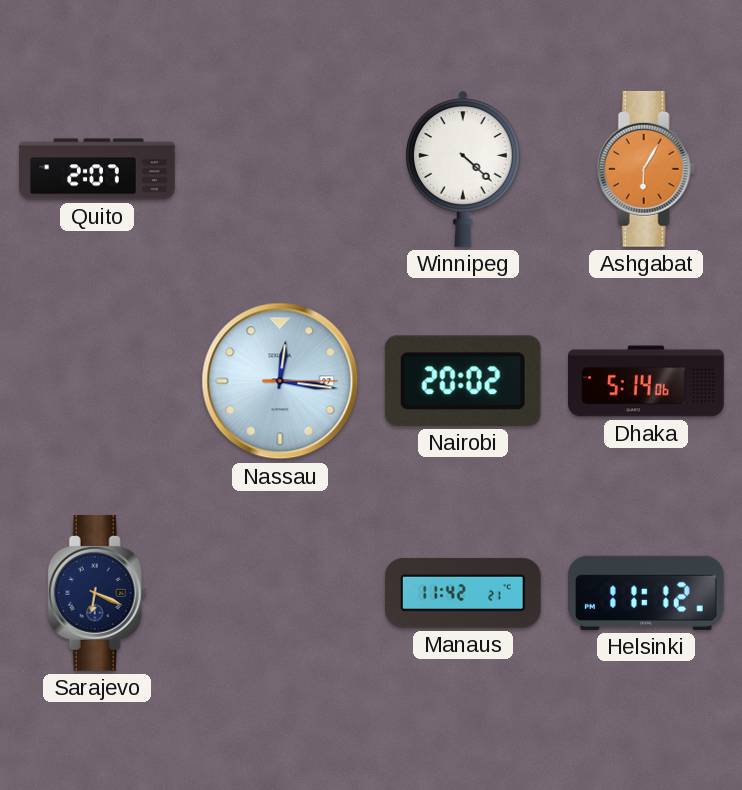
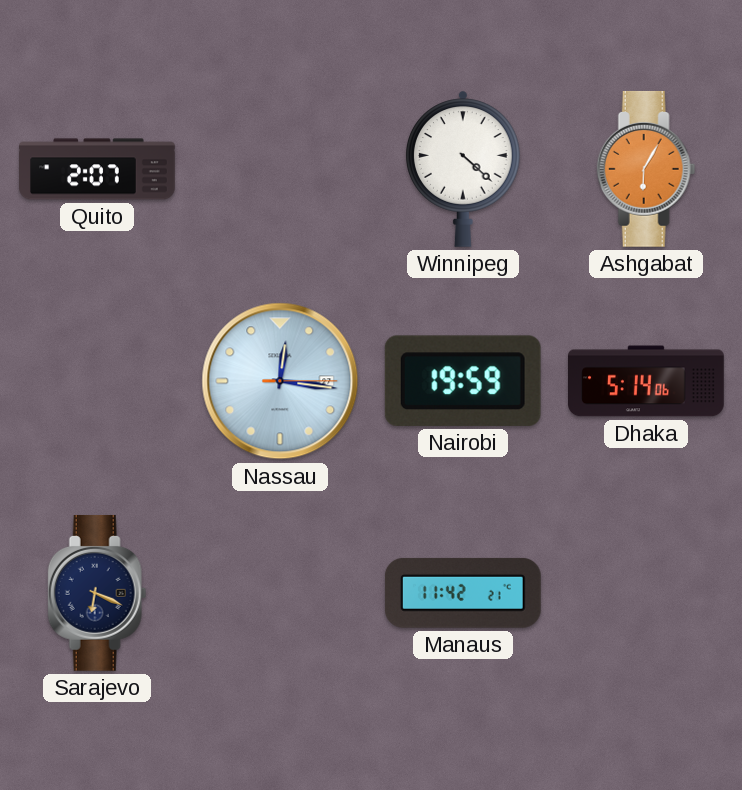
Nairobi: 20:02 -> 19:59
Helsinki: 11:12 -> none
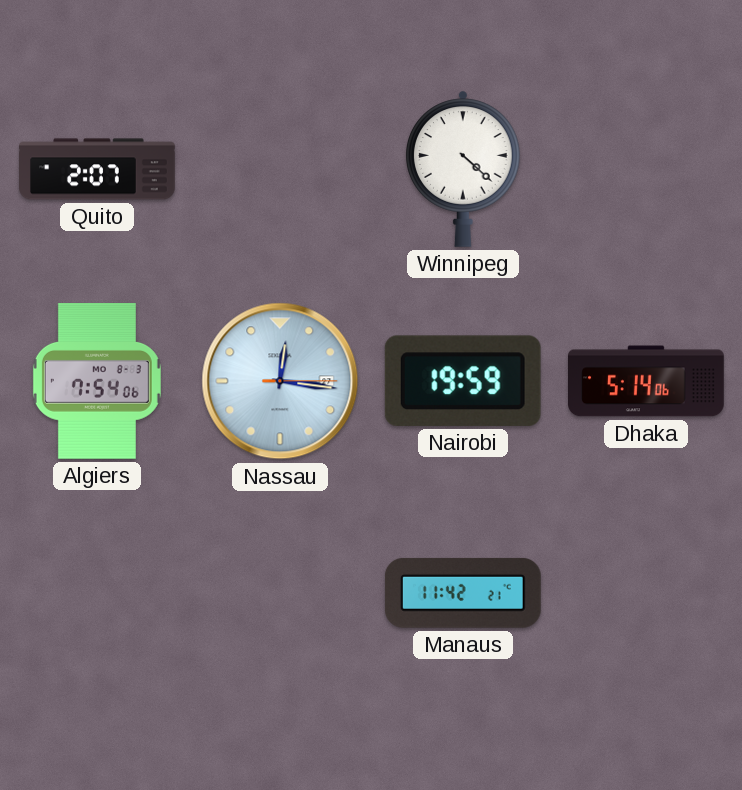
Ashgabat: 6:05 -> none
Algiers: none -> 7:54
Sarajevo: 6:19 -> none
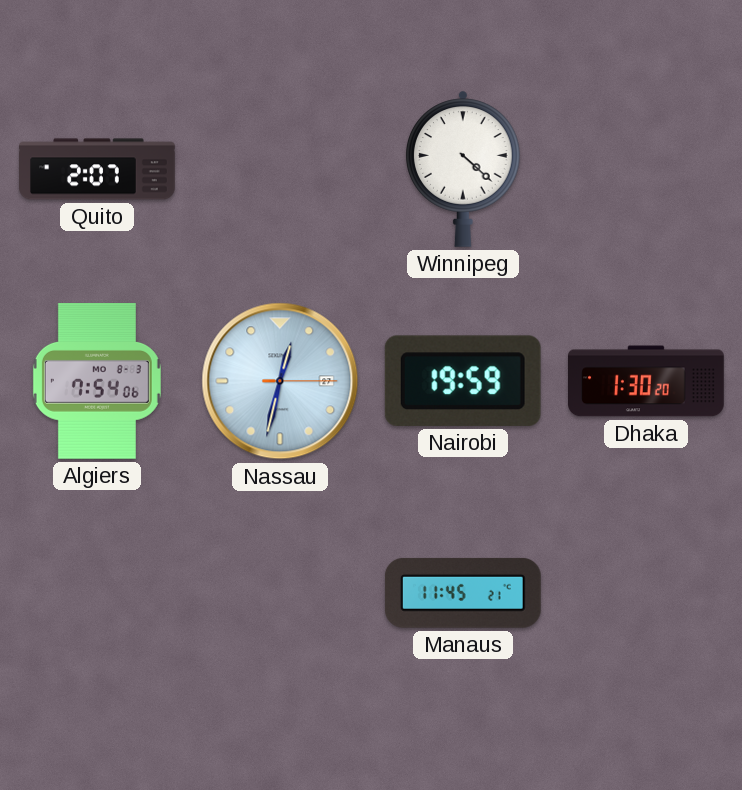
Nassau: 12:16 -> 12:32
Dhaka: 5:14 -> 1:30
Manaus: 11:42 -> 11:45
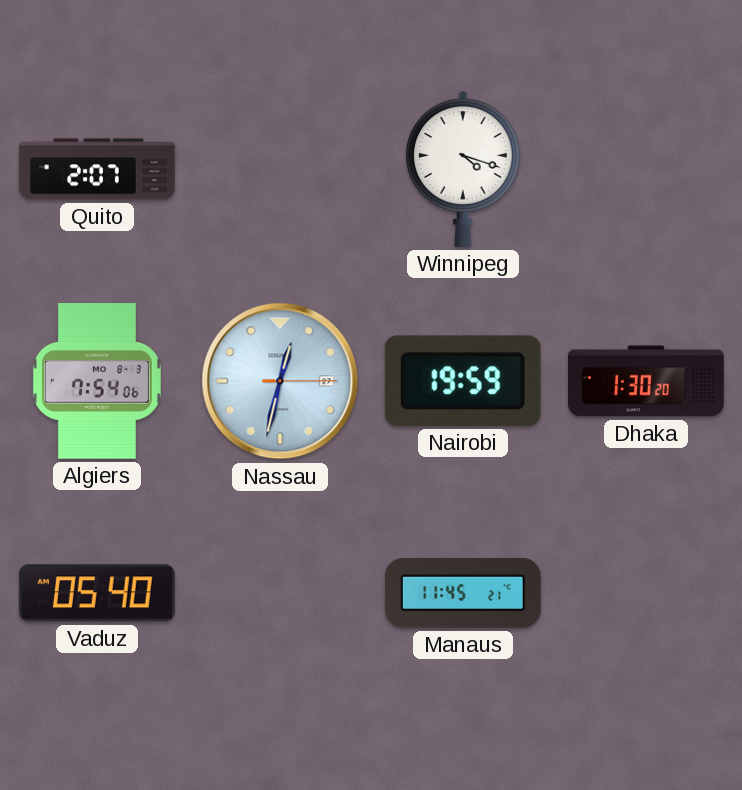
Winnipeg: 4:22 -> 4:18
Vaduz: none -> 05:40
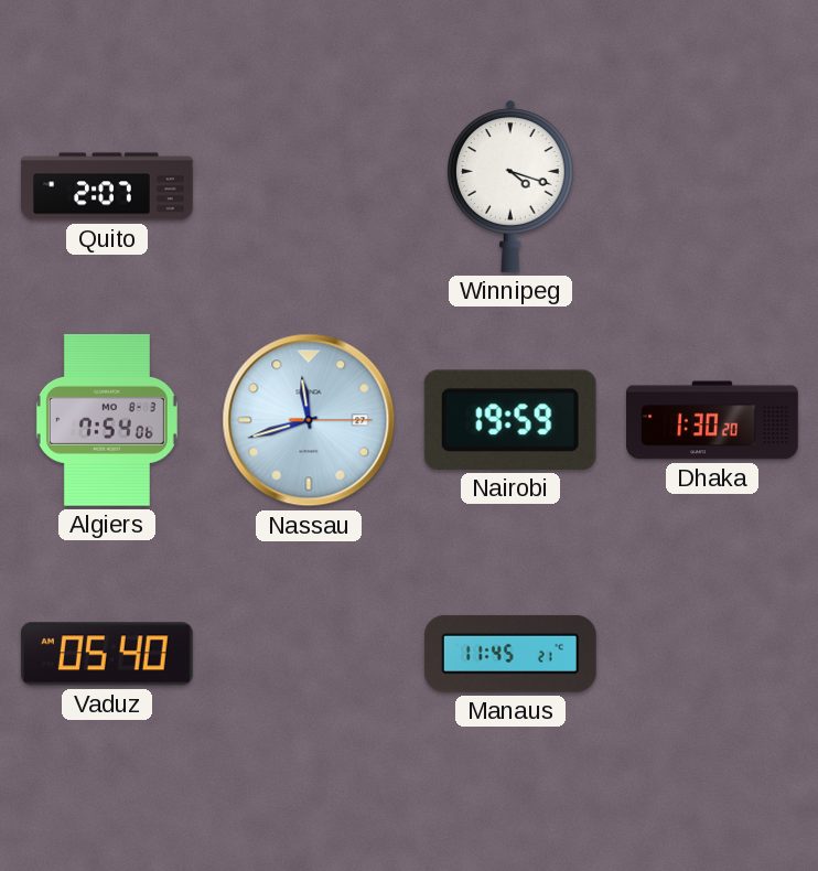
Nassau: 12:32 -> 11:42
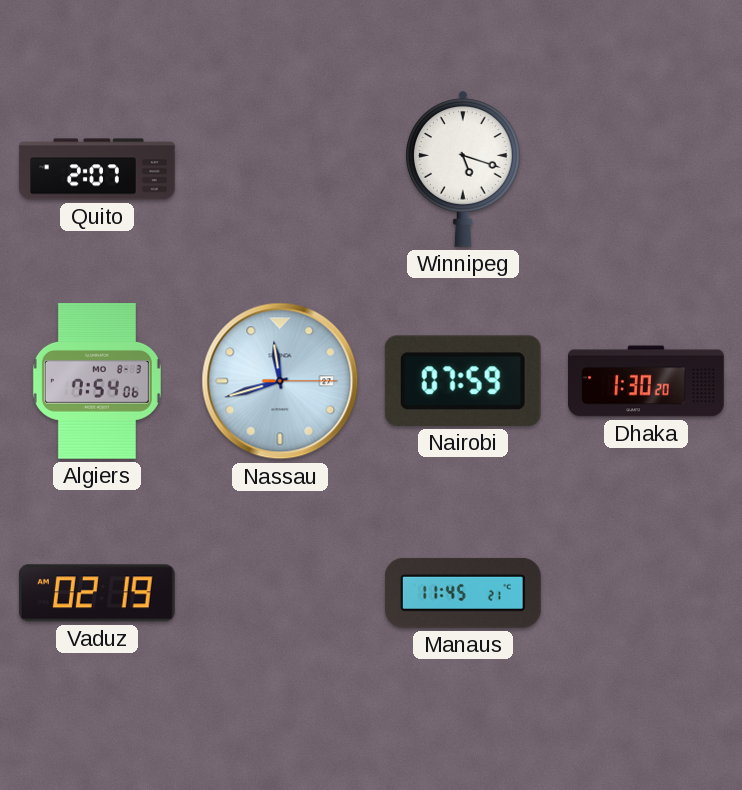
Winnipeg: 4:18 -> 5:18
Nairobi: 19:59 -> 07:59
Vaduz: 05:40 -> 02:19
